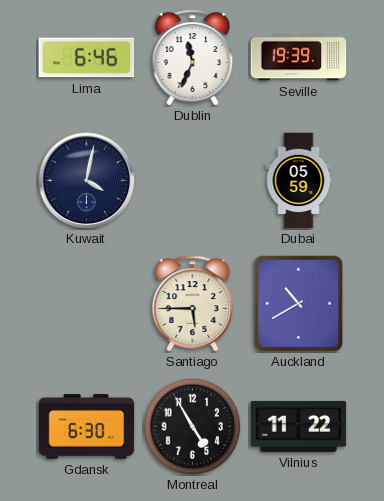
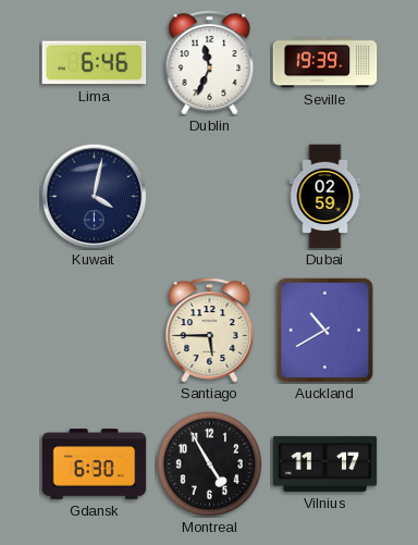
Dubai: 05:59 -> 02:59
Vilnius: 11:22 -> 11:17
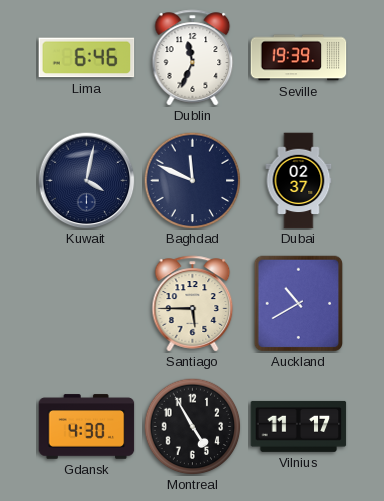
Baghdad: none -> 11:49
Dubai: 02:59 -> 02:37
Gdansk: 6:30 -> 4:30
